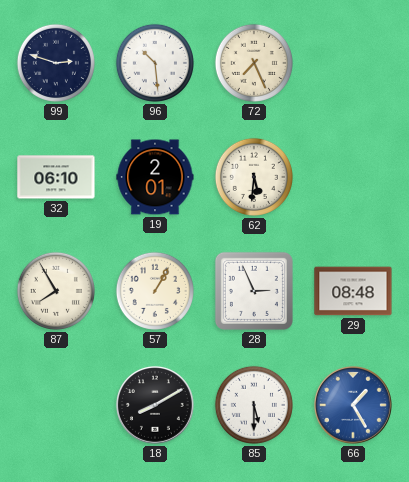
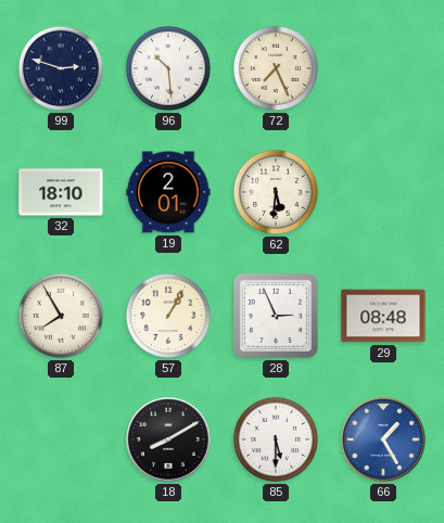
32: 06:10 -> 18:10
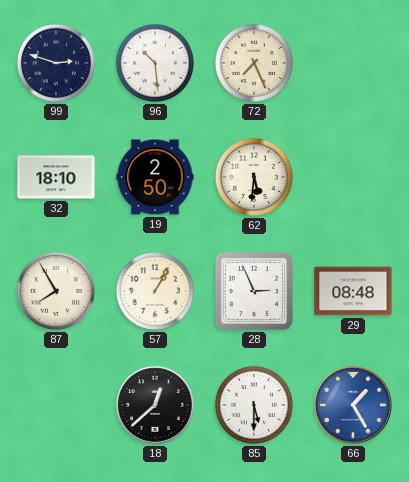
19: 2:01 -> 2:50
18: 8:10 -> 12:38
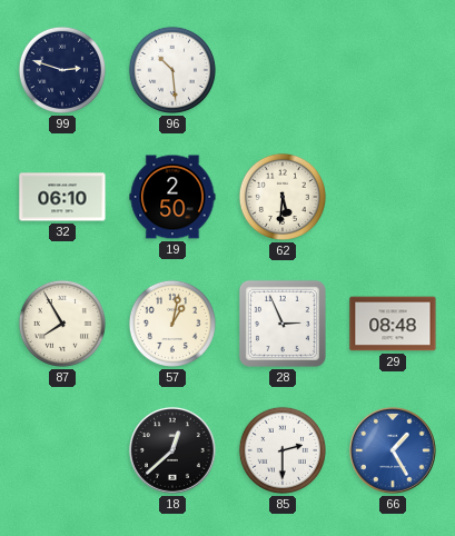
72: 7:26 -> none
32: 18:10 -> 06:10
57: 1:05 -> 1:02
85: 5:30 -> 2:30
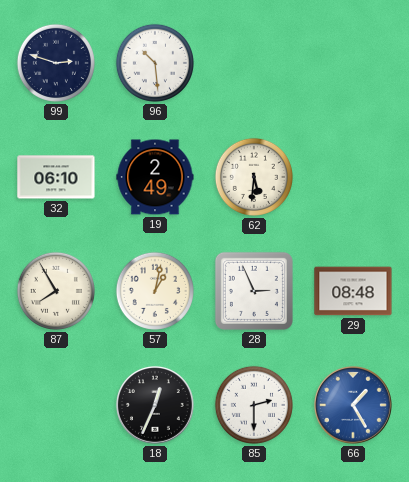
19: 2:50 -> 2:49
18: 12:38 -> 12:34
